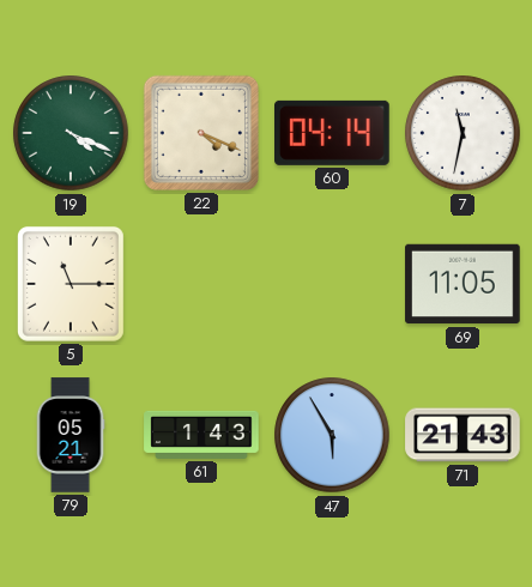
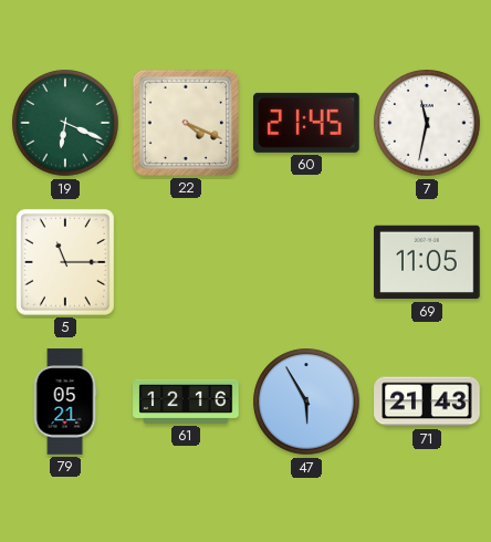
19: 4:19 -> 6:19
60: 04:14 -> 21:45
61: 1:43 -> 12:16
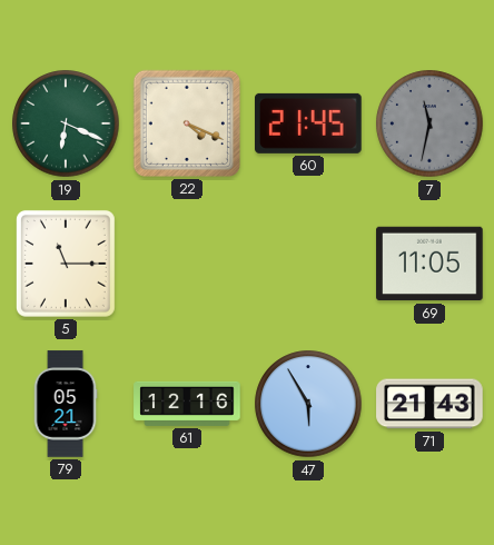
7 dial: white -> grey
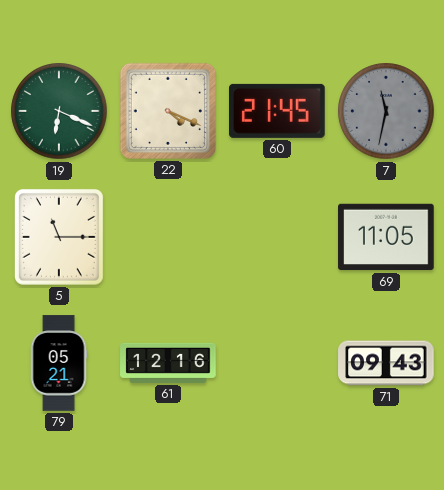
47: 5:55 -> none
71: 21:43 -> 09:43
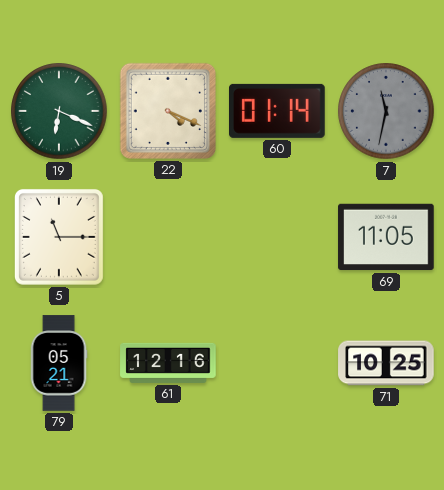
60: 21:45 -> 01:14
71: 09:43 -> 10:25
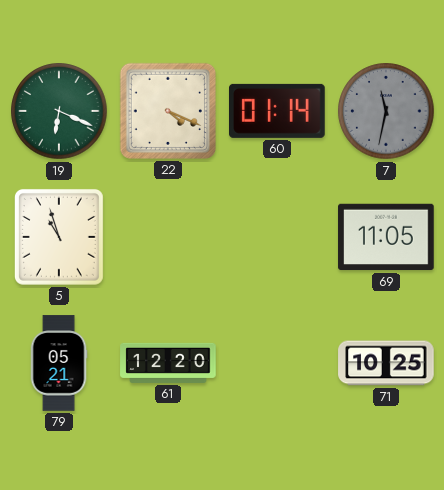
5: 11:15 -> 10:57
61: 12:16 -> 12:20
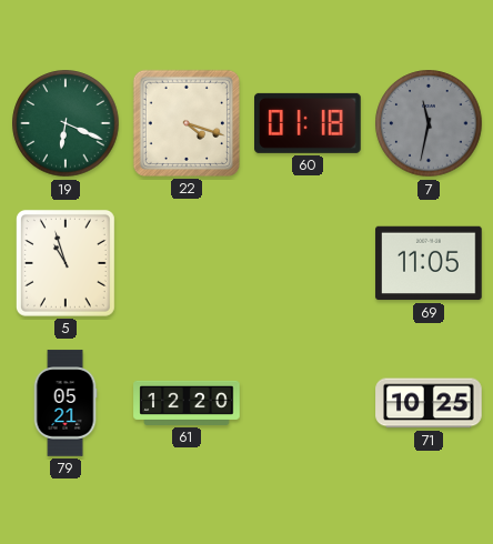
22: 4:19 -> 4:18
60: 01:14 -> 01:18
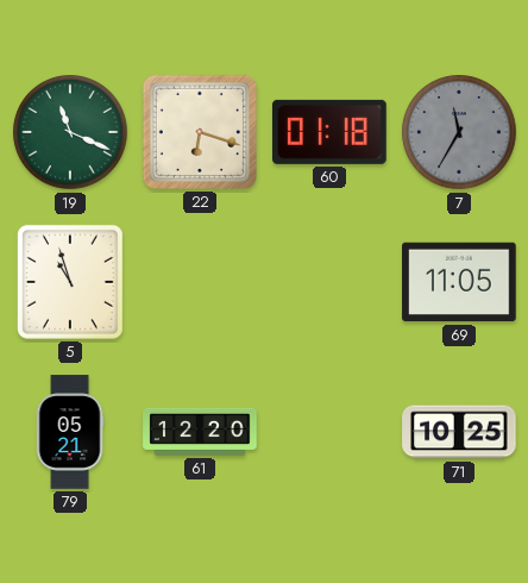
19: 6:19 -> 11:19
22: 4:18 -> 6:18
7: 11:32 -> 11:35
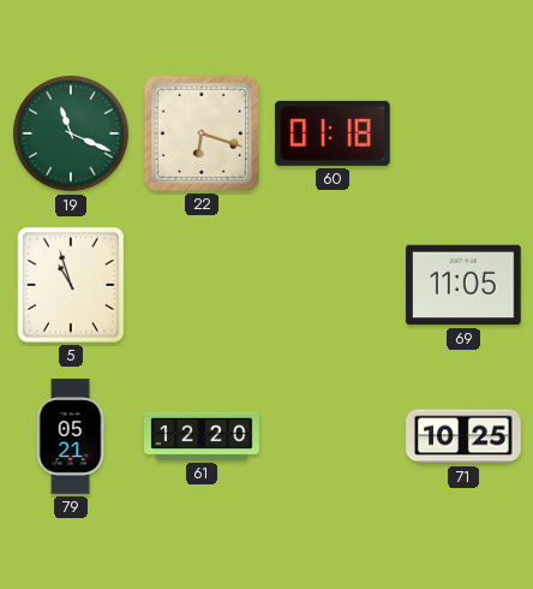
7: 11:35 -> none
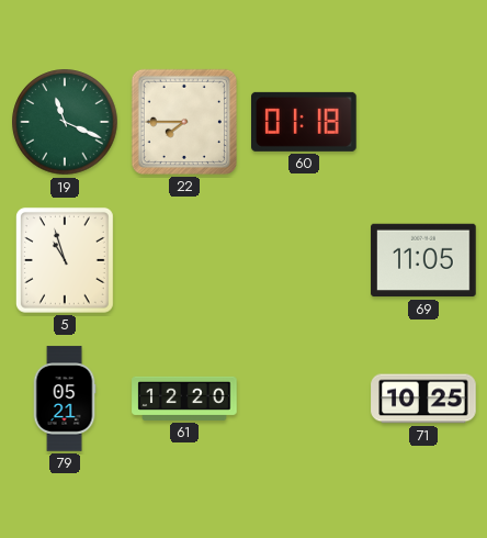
22: 6:18 -> 7:45
